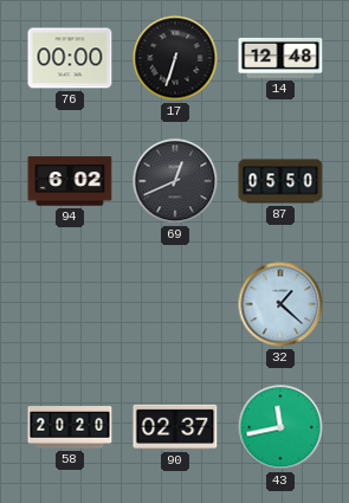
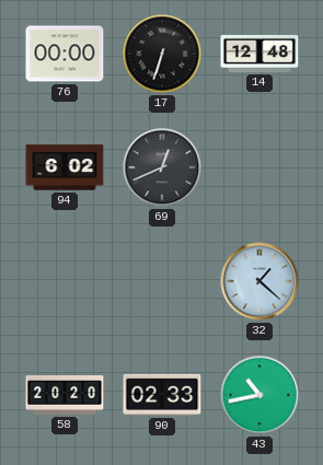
87: 05:50 -> none
90: 02:37 -> 02:33
43: 11:43 -> 10:43
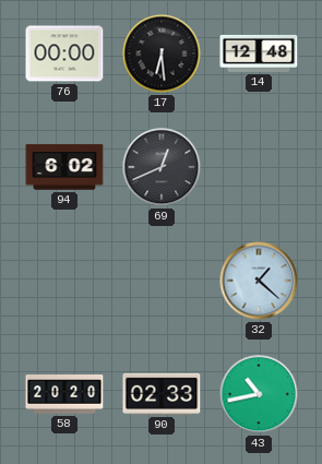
17: 6:33 -> 6:29
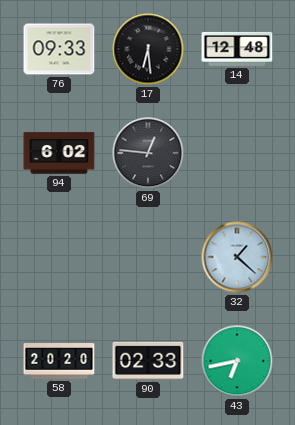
76: 00:00 -> 09:33
69: 12:41 -> 12:46
43: 10:43 -> 6:43
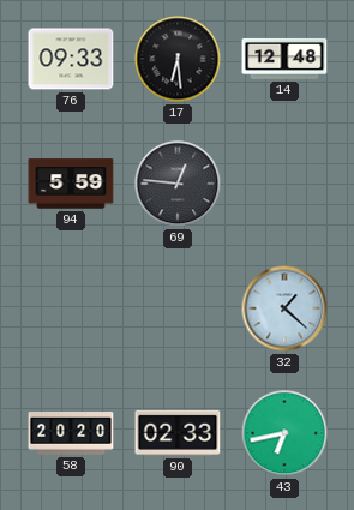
94: 6:02 -> 5:59
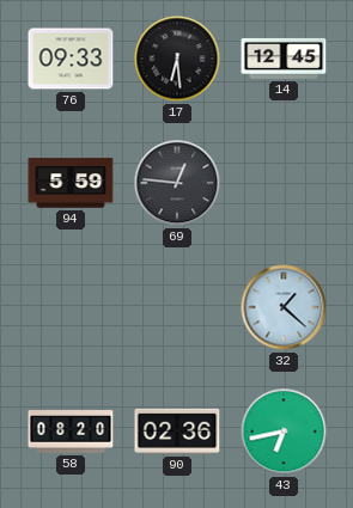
14: 12:48 -> 12:45
58: 20:20 -> 08:20
90: 02:33 -> 02:36
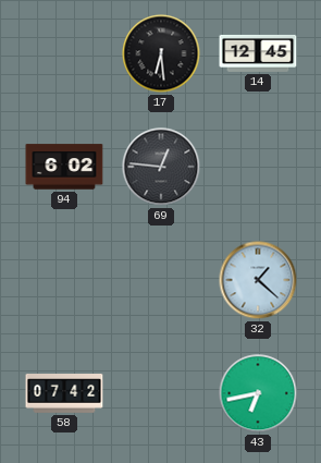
76: 09:33 -> none
94: 5:59 -> 6:02
58: 08:20 -> 07:42
90: 02:36 -> none
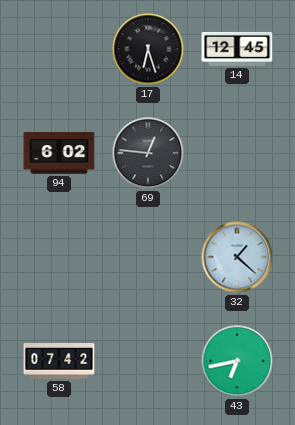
17: 6:29 -> 6:27
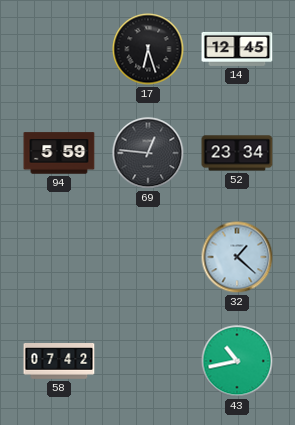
94: 6:02 -> 5:59
52: none -> 23:34
43: 6:43 -> 10:43
